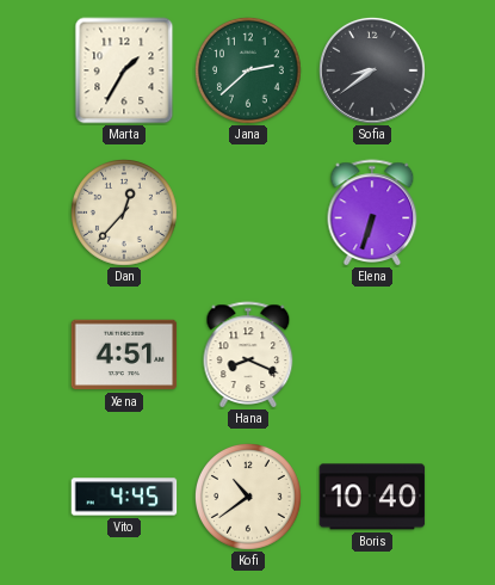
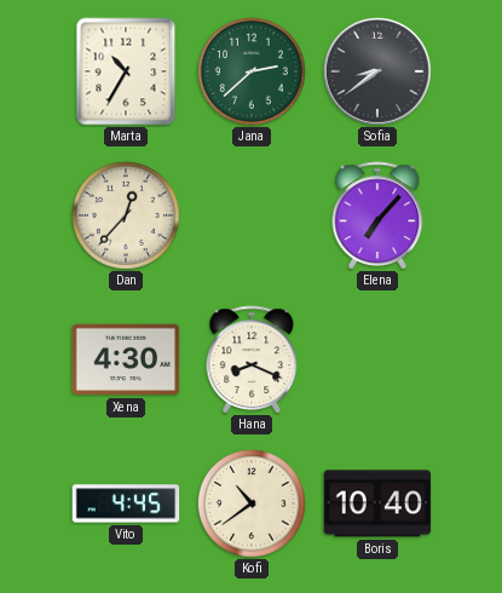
Marta: 1:35 -> 10:35
Elena: 6:33 -> 7:07
Xena: 4:51 -> 4:30
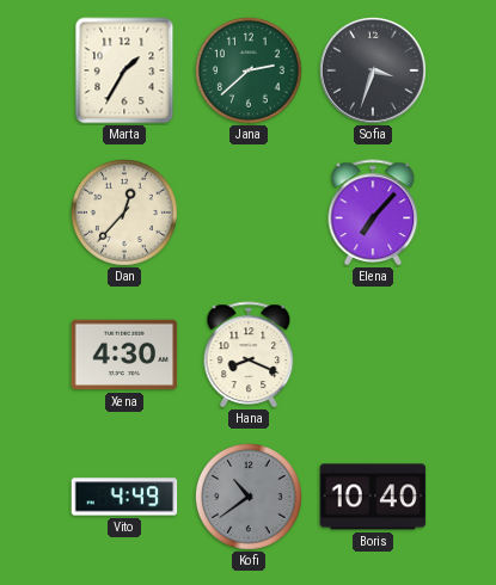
Marta: 10:35 -> 1:35
Sofia: 8:39 -> 3:33
Vito: 4:45 -> 4:49
Kofi dial: cream -> grey
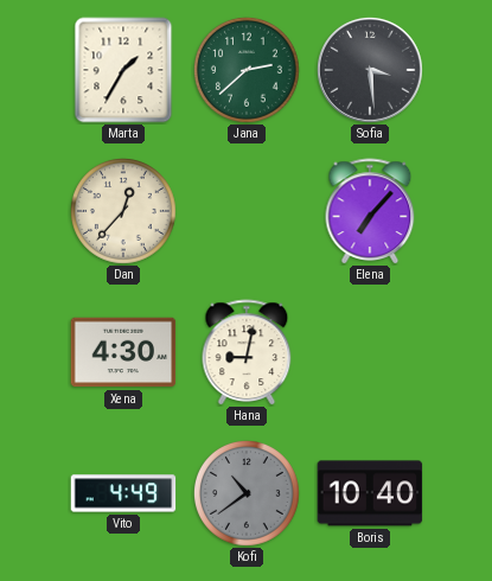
Sofia: 3:33 -> 3:29
Hana: 8:19 -> 9:02
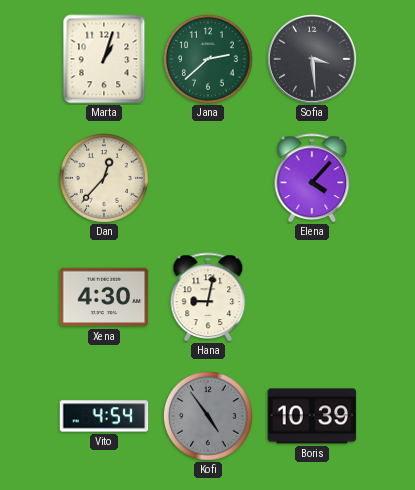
Marta: 1:35 -> 1:03
Elena: 7:07 -> 4:07
Vito: 4:49 -> 4:54
Kofi: 10:39 -> 4:54
Boris: 10:40 -> 10:39
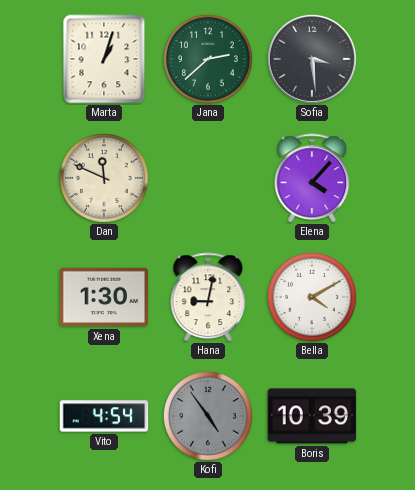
Dan: 12:37 -> 11:49
Xena: 4:30 -> 1:30
Bella: none -> 4:10
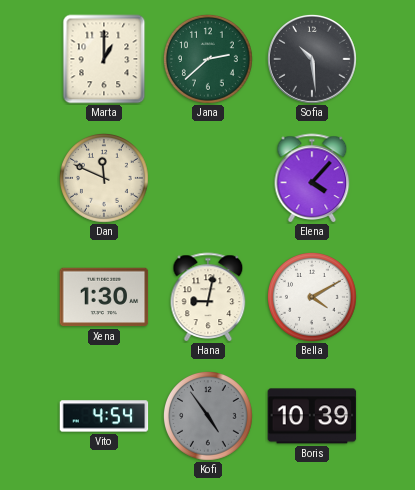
Marta: 1:03 -> 1:00
Sofia: 3:29 -> 10:29
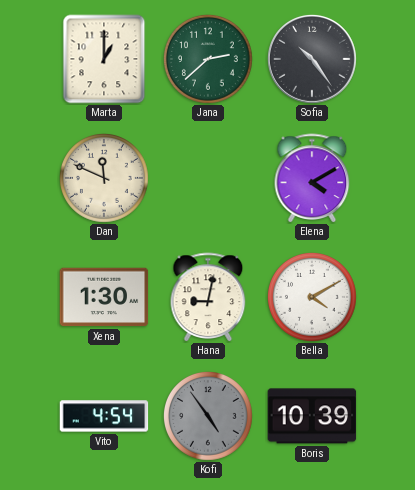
Sofia: 10:29 -> 10:24
Elena: 4:07 -> 4:10
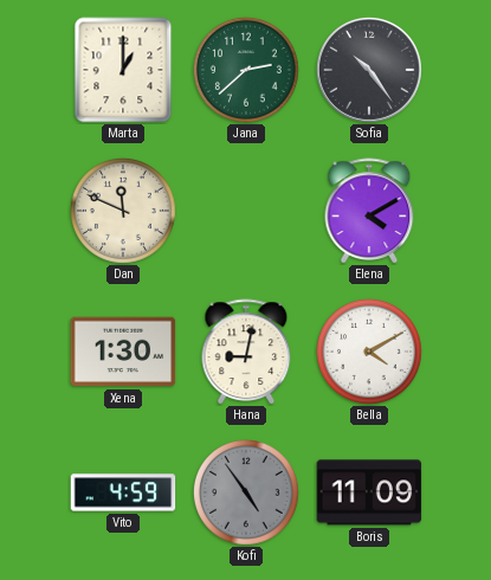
Vito: 4:54 -> 4:59
Boris: 10:39 -> 11:09
